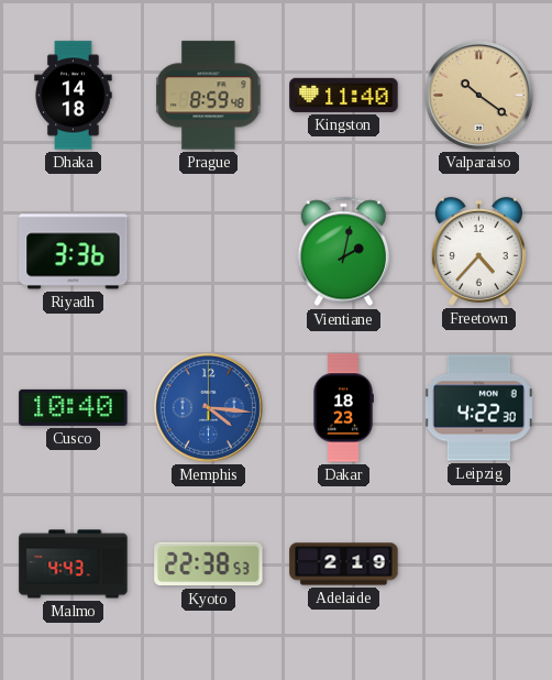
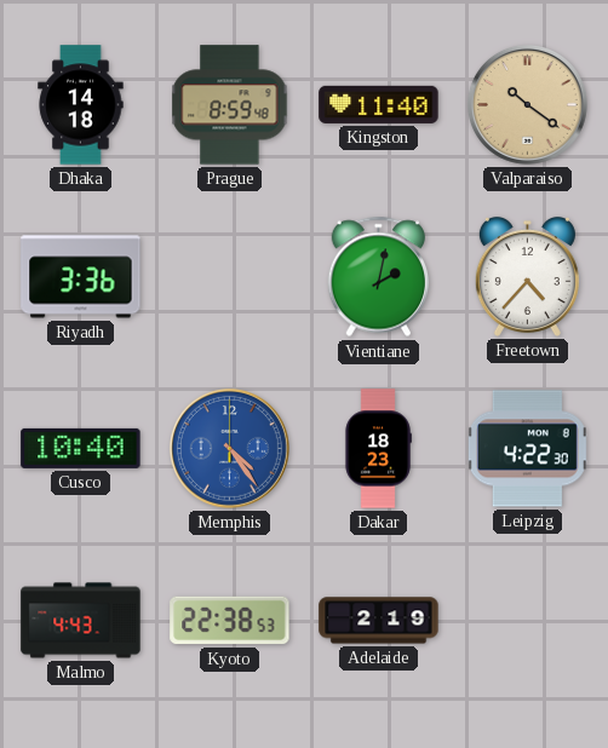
Memphis: 4:16 -> 4:24
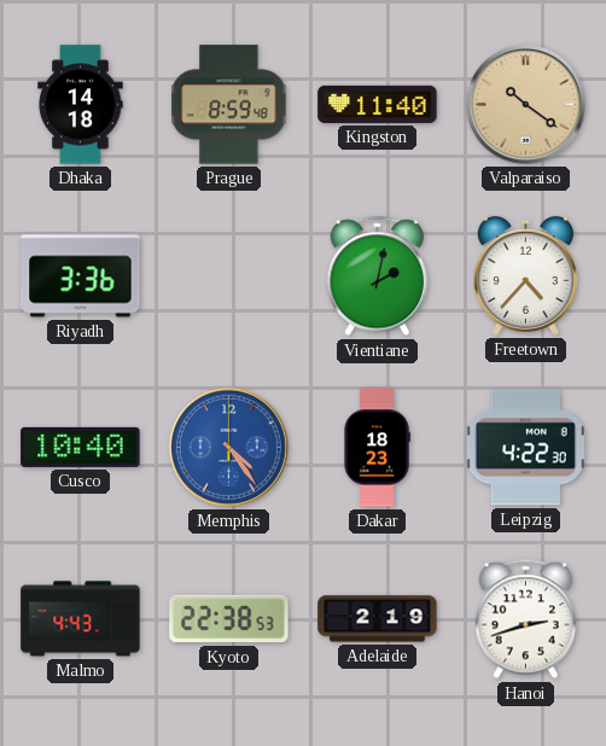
Hanoi: none -> 2:42
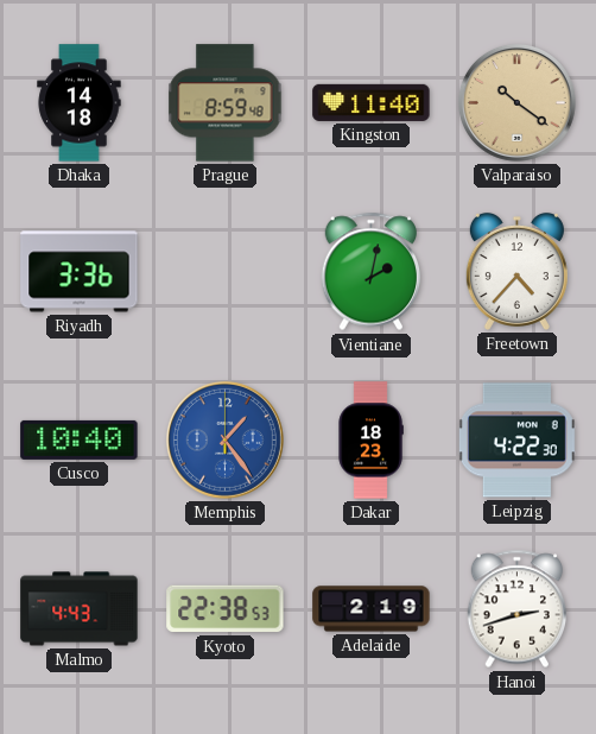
Memphis: 4:24 -> 1:24
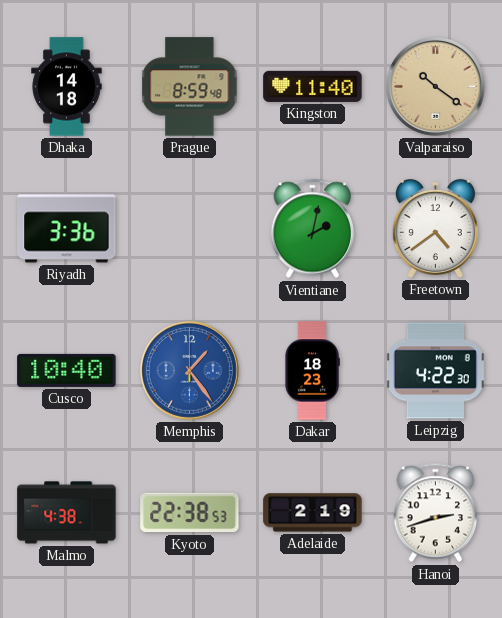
Freetown: 4:37 -> 4:39
Malmo: 4:43 -> 4:38
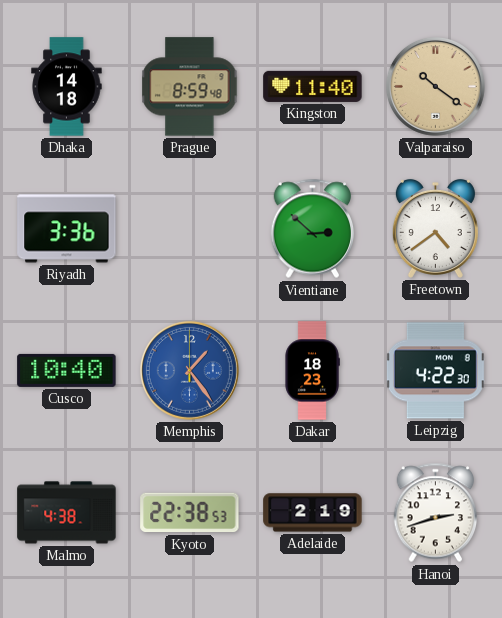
Vientiane: 2:02 -> 2:52
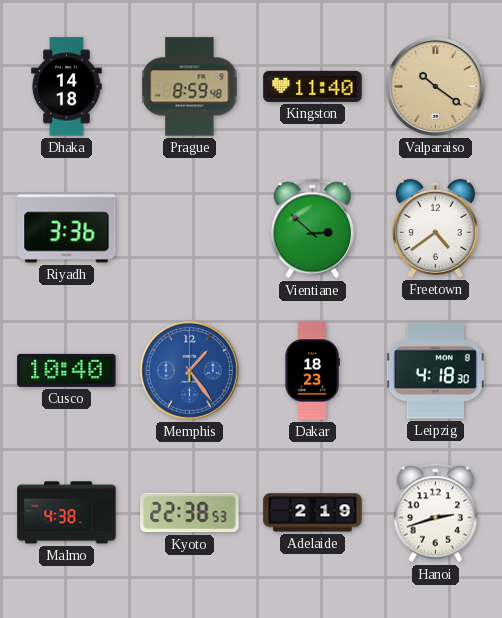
Leipzig: 4:22 -> 4:18
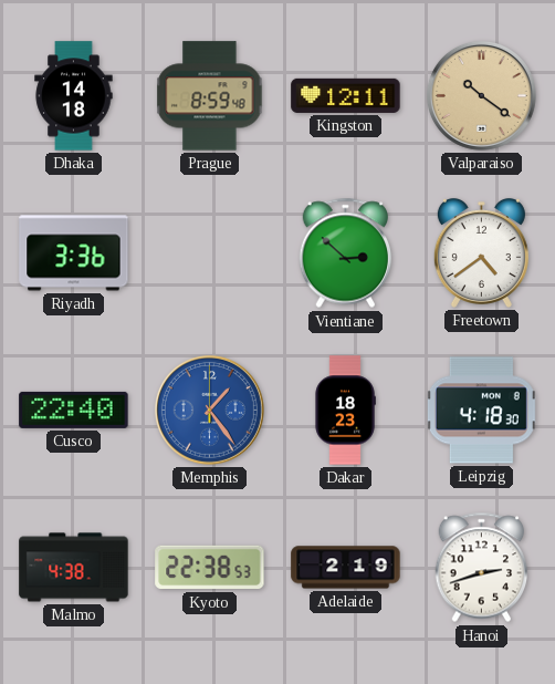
Kingston: 11:40 -> 12:11
Cusco: 10:40 -> 22:40
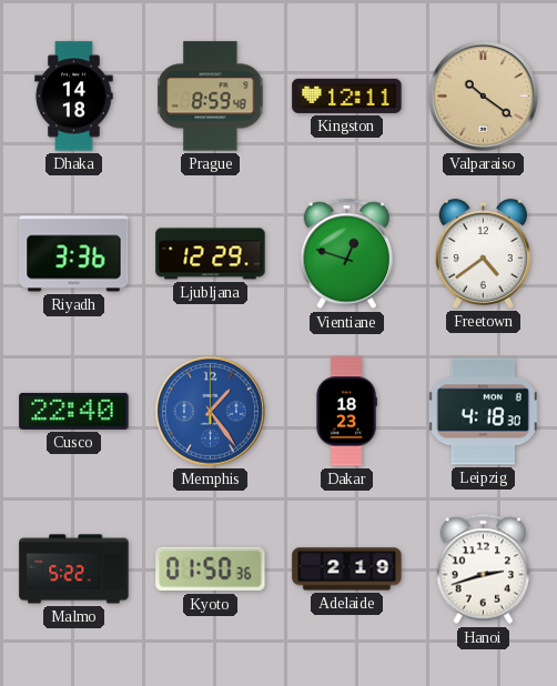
Ljubljana: none -> 12:29
Vientiane: 2:52 -> 12:48
Malmo: 4:38 -> 5:22
Kyoto: 22:38 -> 01:50
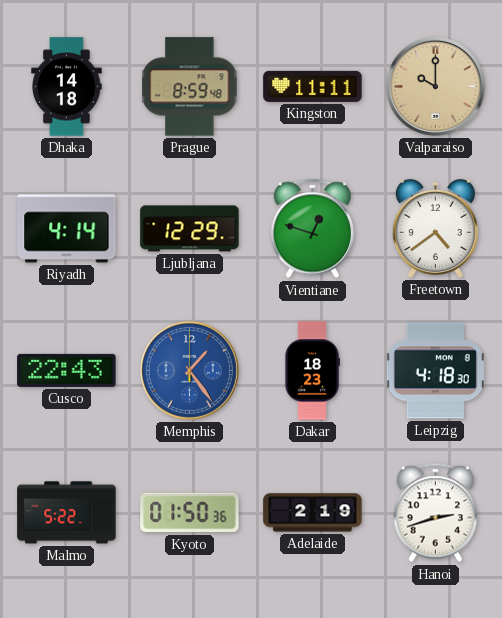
Kingston: 12:11 -> 11:11
Valparaiso: 10:21 -> 10:00
Riyadh: 3:36 -> 4:14
Cusco: 22:40 -> 22:43
